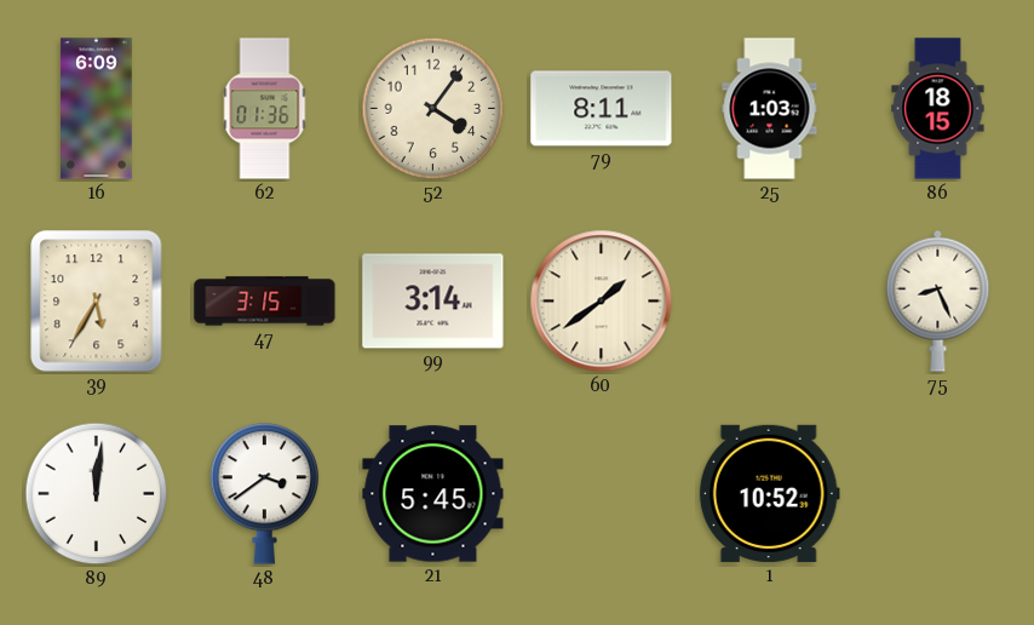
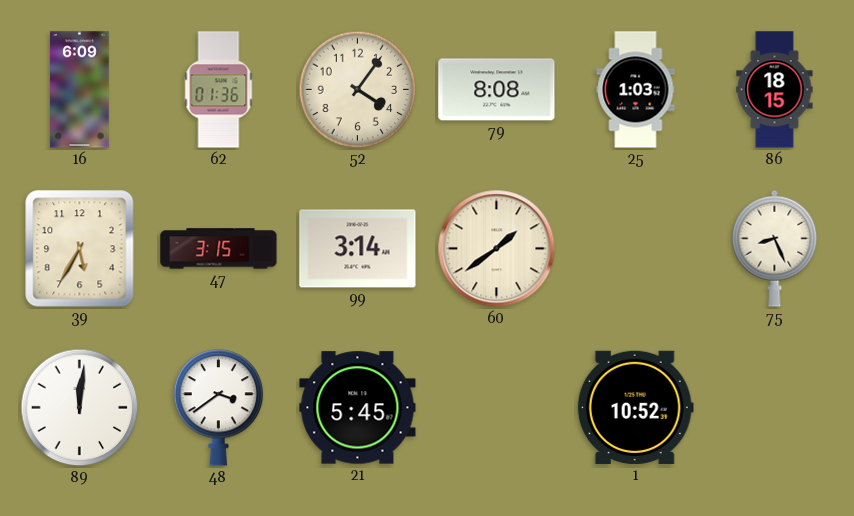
79: 8:11 -> 8:08
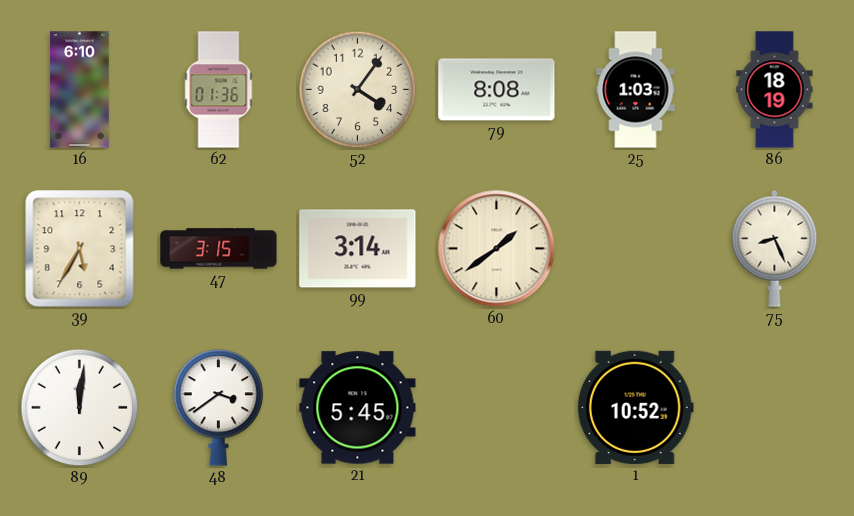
16: 6:09 -> 6:10
86: 18:15 -> 18:19
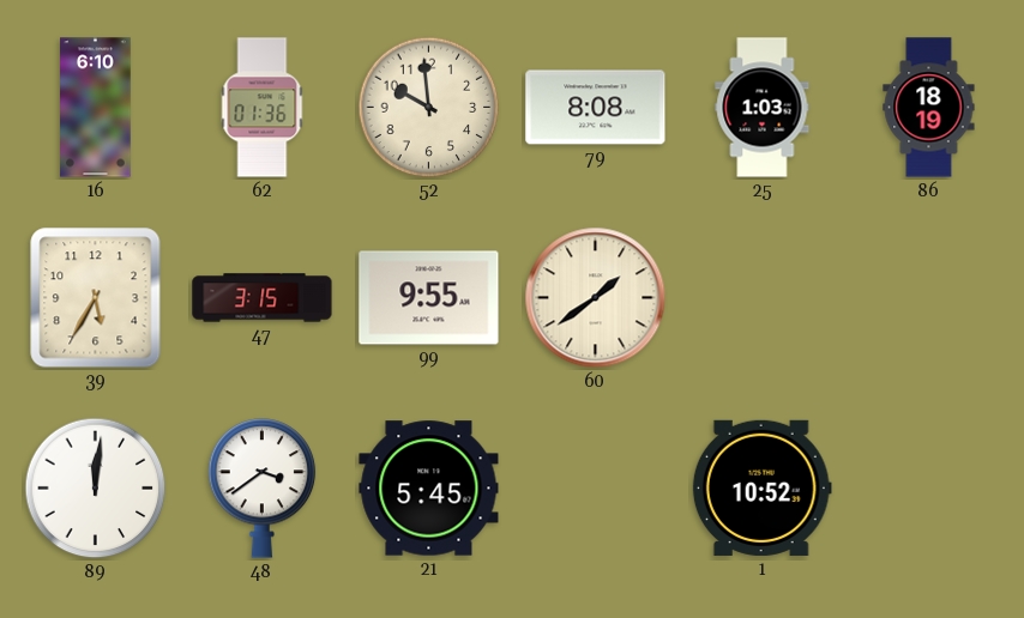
52: 4:06 -> 9:59
99: 3:14 -> 9:55
75: 8:26 -> none
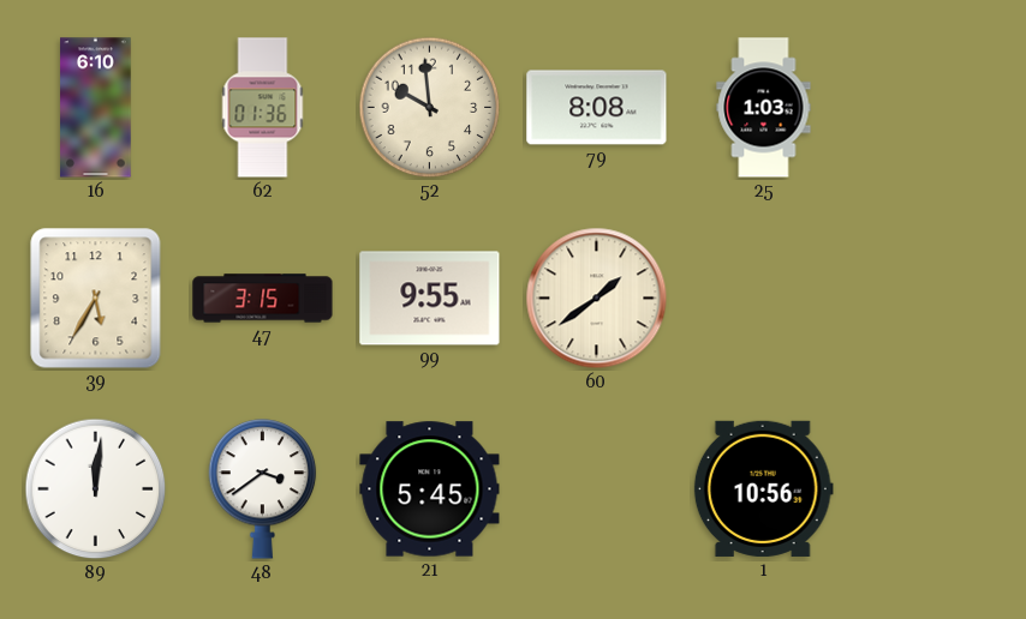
86: 18:19 -> none
1: 10:52 -> 10:56
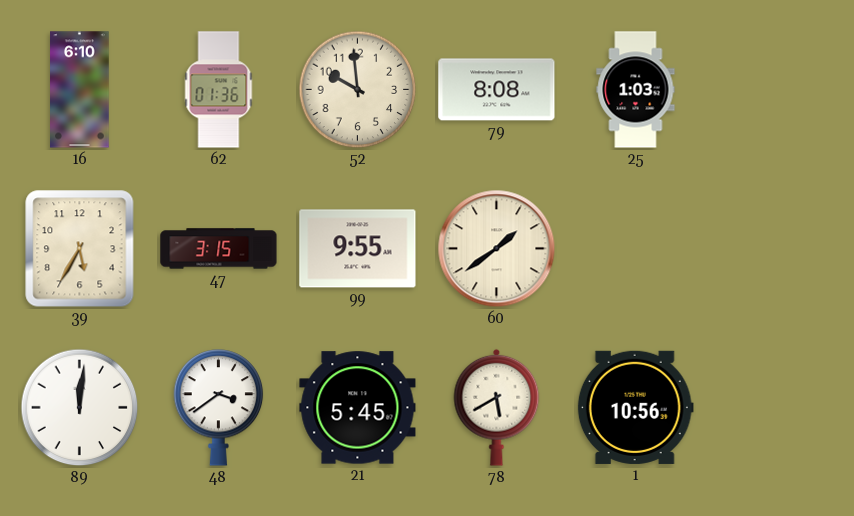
78: none -> 5:40
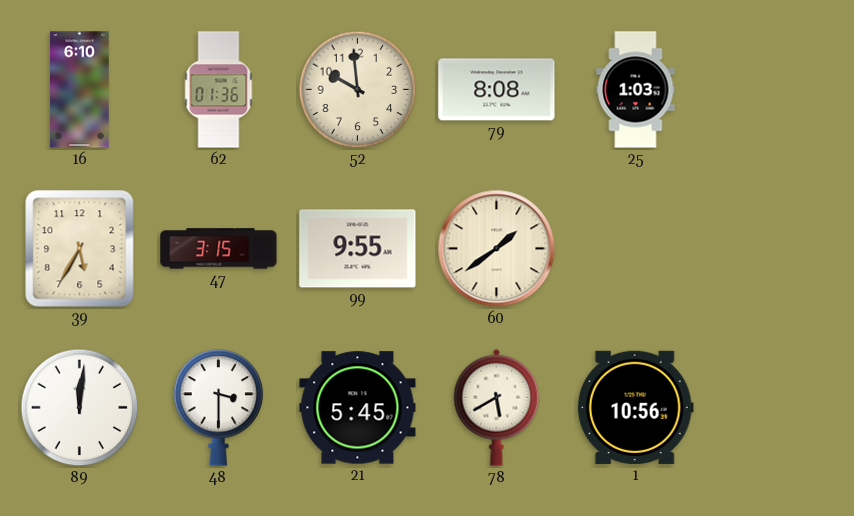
48: 3:39 -> 3:30
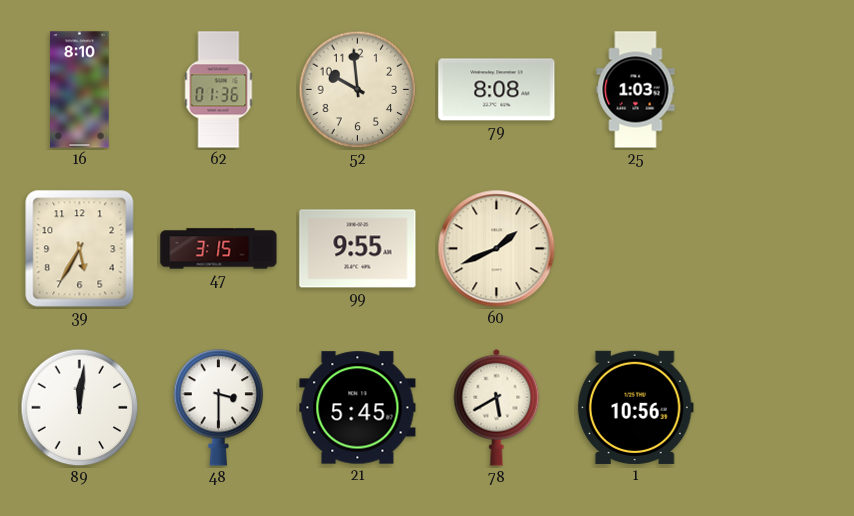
16: 6:10 -> 8:10
60: 1:39 -> 1:41
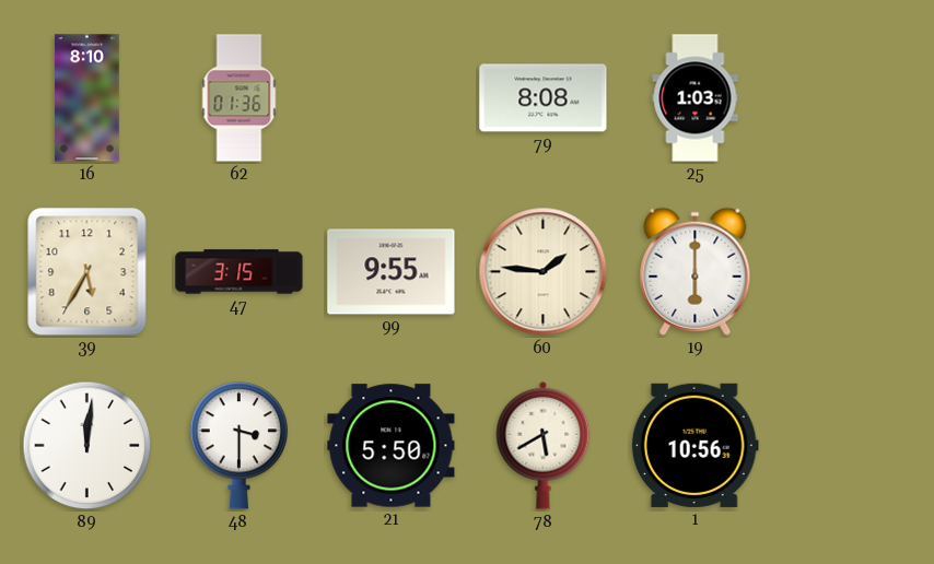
52: 9:59 -> none
60: 1:41 -> 1:46
19: none -> 6:00
21: 5:45 -> 5:50
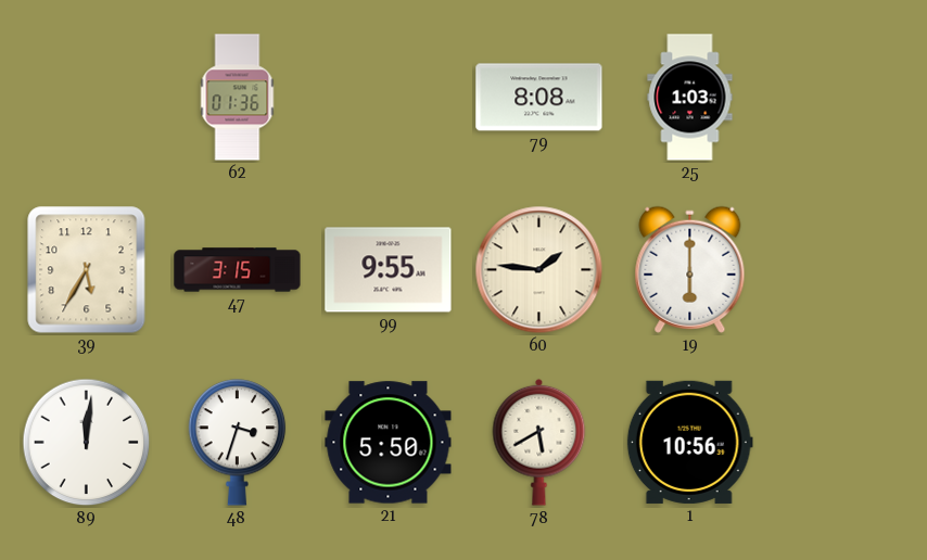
16: 8:10 -> none
48: 3:30 -> 3:33
